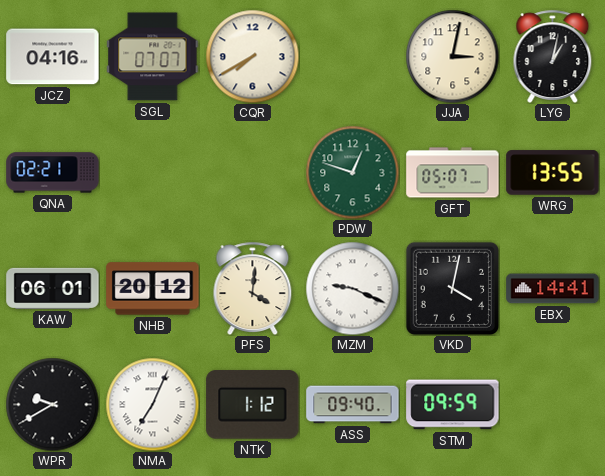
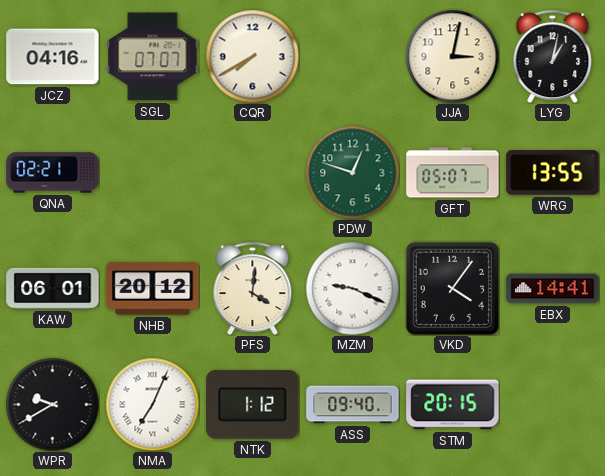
VKD: 4:02 -> 4:06
STM: 09:59 -> 20:15
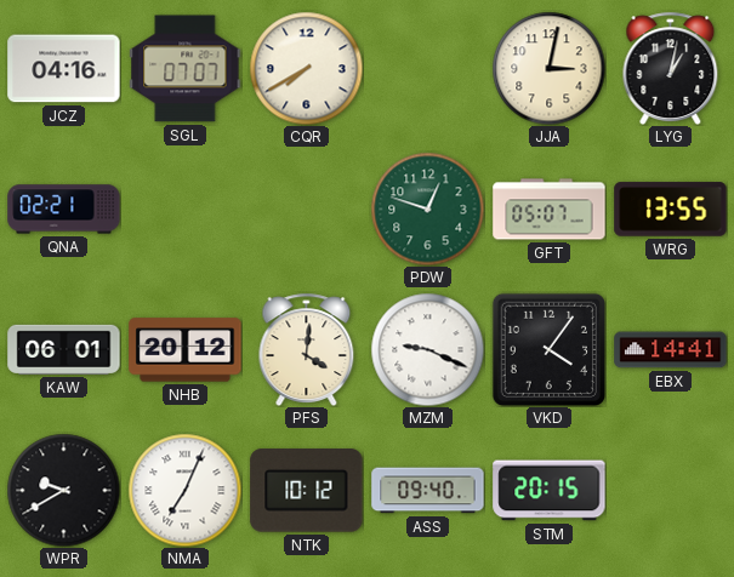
NTK: 1:12 -> 10:12
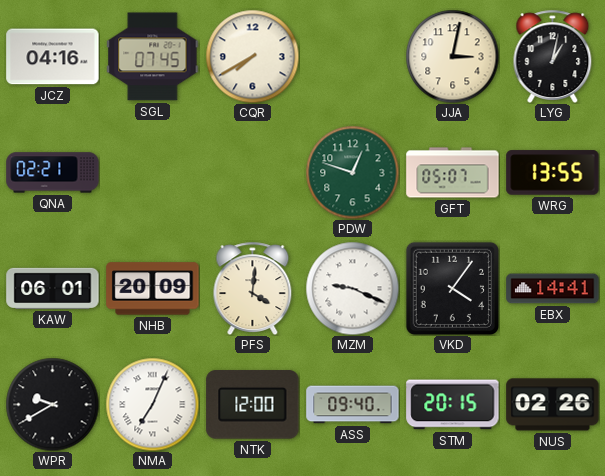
SGL: 07:07 -> 07:45
NHB: 20:12 -> 20:09
NTK: 10:12 -> 12:00
NUS: none -> 02:26
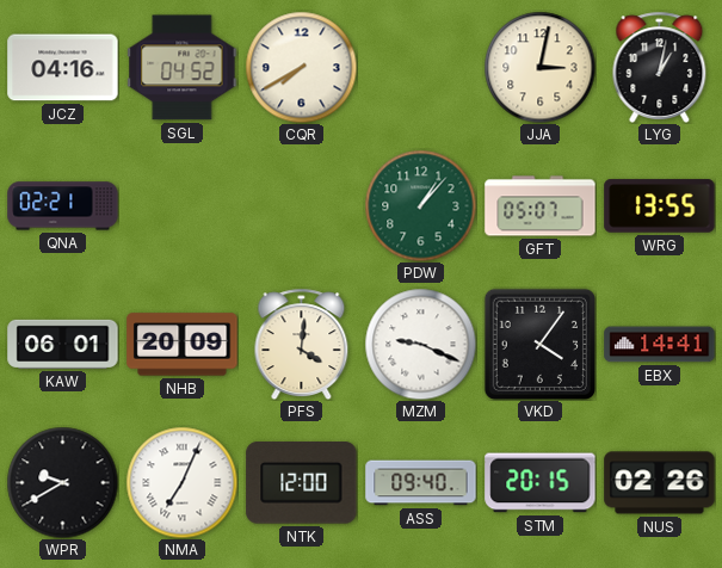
SGL: 07:45 -> 04:52
PDW: 12:48 -> 1:07
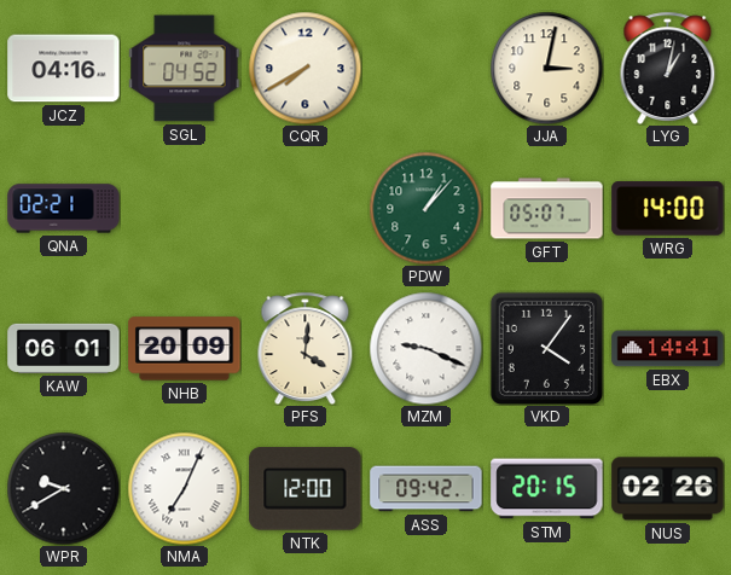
WRG: 13:55 -> 14:00
ASS: 09:40 -> 09:42
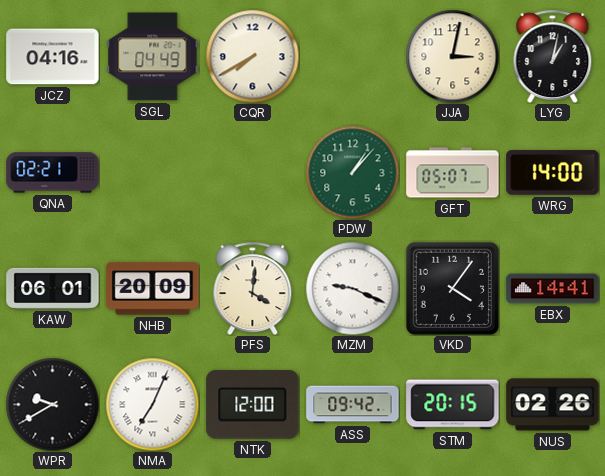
SGL: 04:52 -> 04:49
